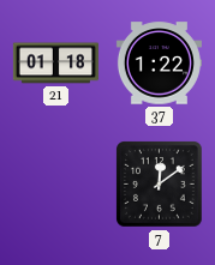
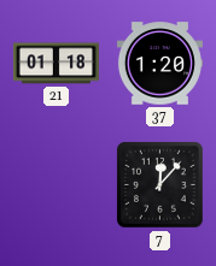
37: 1:22 -> 1:20
7: 12:09 -> 12:07
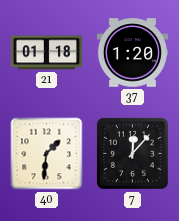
40: none -> 1:31
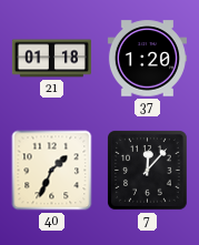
40: 1:31 -> 1:34
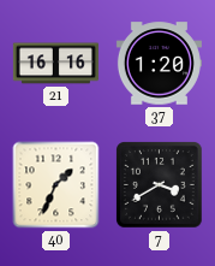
21: 01:18 -> 16:16
7: 12:07 -> 3:40
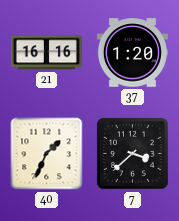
7: 3:40 -> 3:38
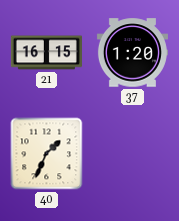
21: 16:16 -> 16:15
7: 3:38 -> none
